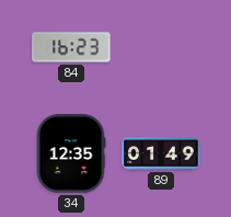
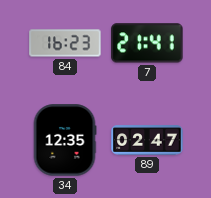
7: none -> 21:41
89: 01:49 -> 02:47
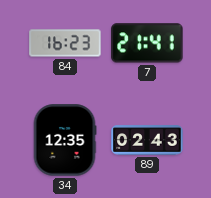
89: 02:47 -> 02:43
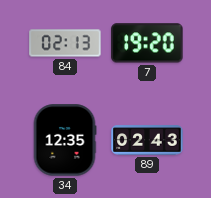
84: 16:23 -> 02:13
7: 21:41 -> 19:20
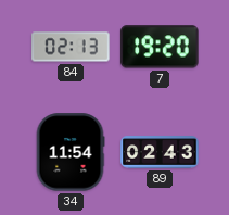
34: 12:35 -> 11:54
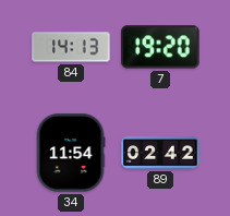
84: 02:13 -> 14:13
89: 02:43 -> 02:42
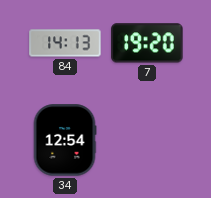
34: 11:54 -> 12:54
89: 02:42 -> none
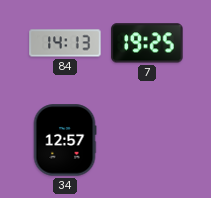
7: 19:20 -> 19:25
34: 12:54 -> 12:57
